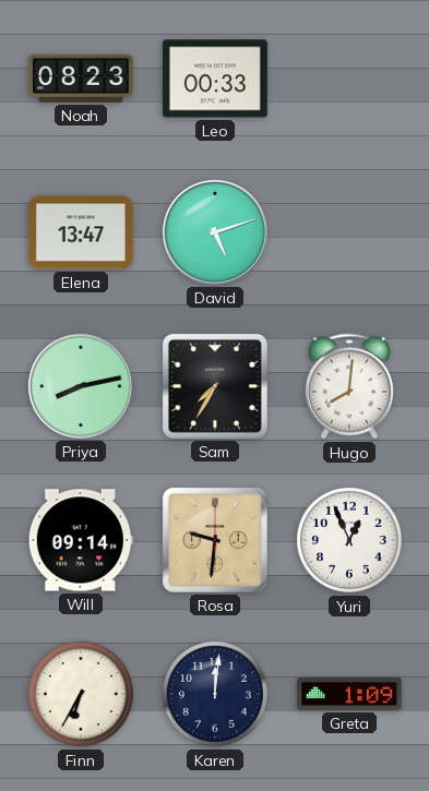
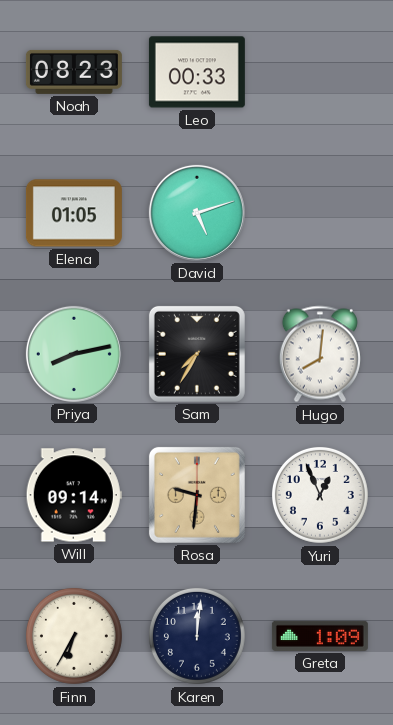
Elena: 13:47 -> 01:05
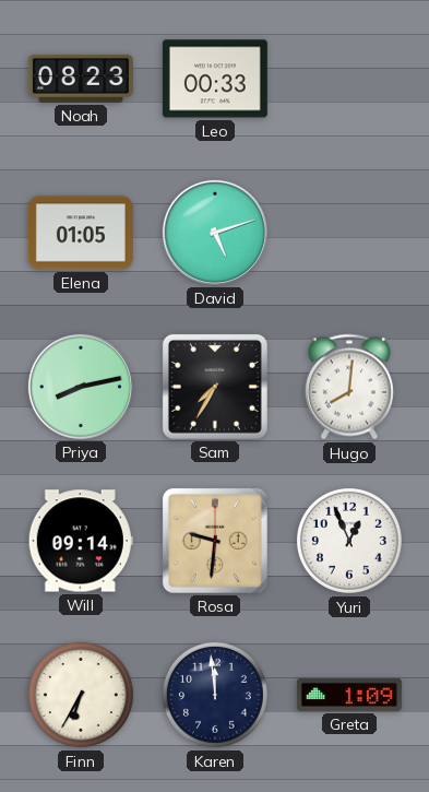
Karen: 12:01 -> 11:59
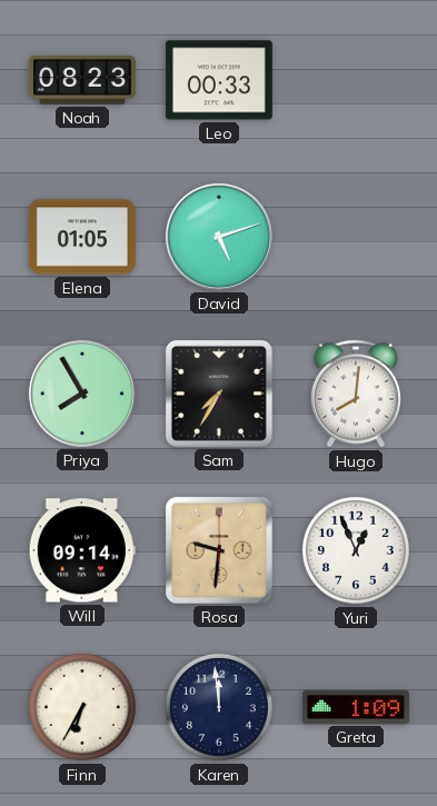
Priya: 8:13 -> 7:55
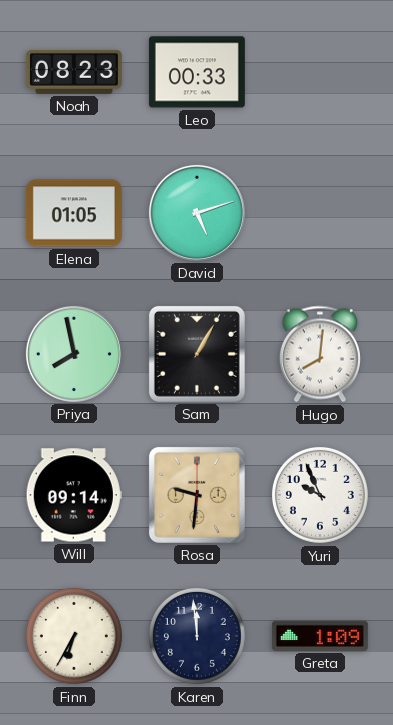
Priya: 7:55 -> 7:58
Sam: 7:35 -> 1:05
Yuri: 12:56 -> 9:56
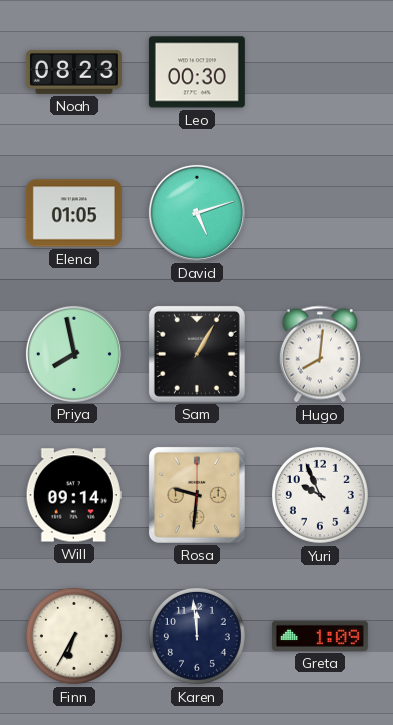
Leo: 00:33 -> 00:30
